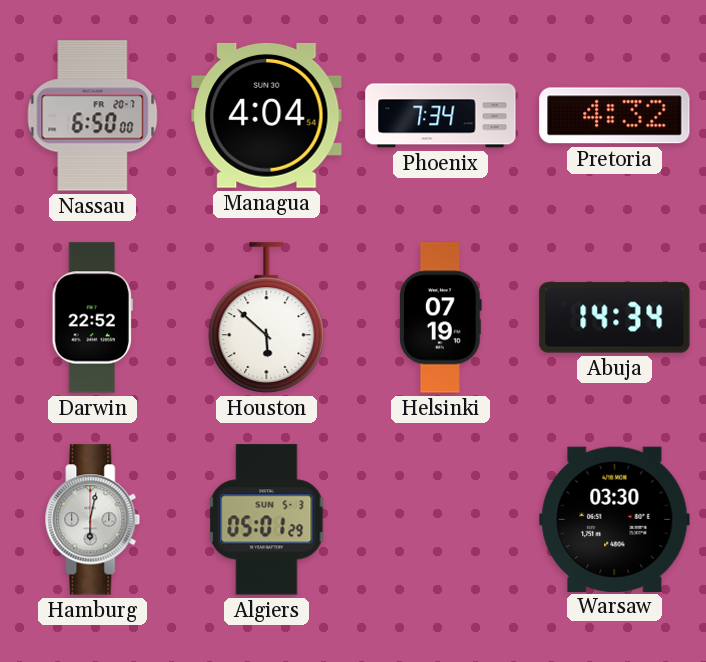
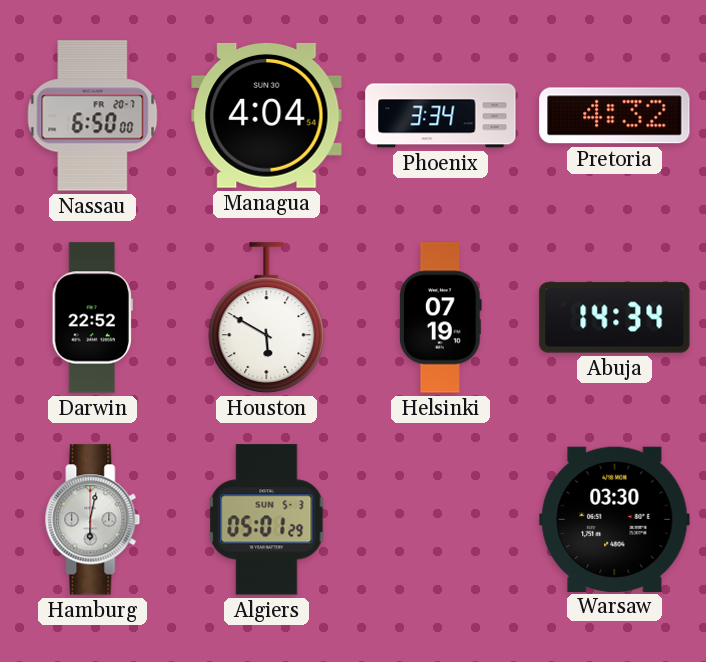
Phoenix: 7:34 -> 3:34
Houston: 5:52 -> 5:50
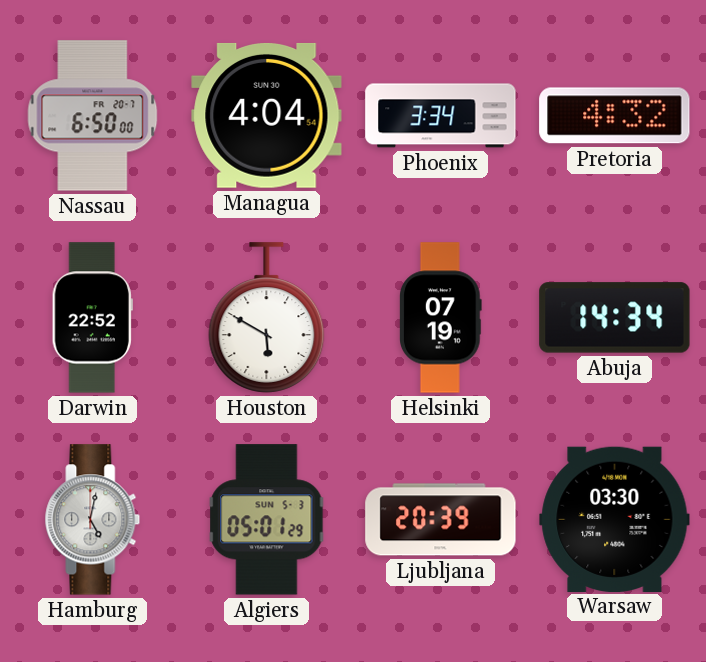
Hamburg: 6:02 -> 5:02
Ljubljana: none -> 20:39
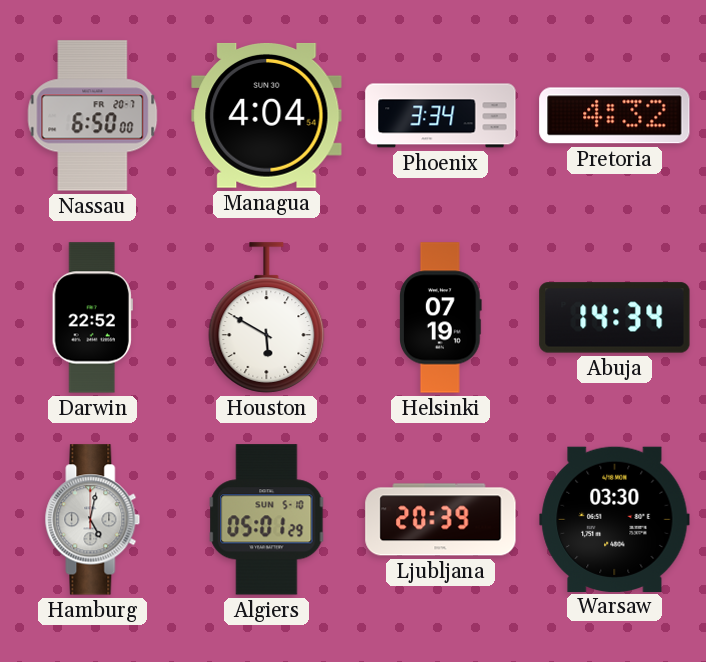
Algiers date: SUN 5-3 -> SUN 5-10
